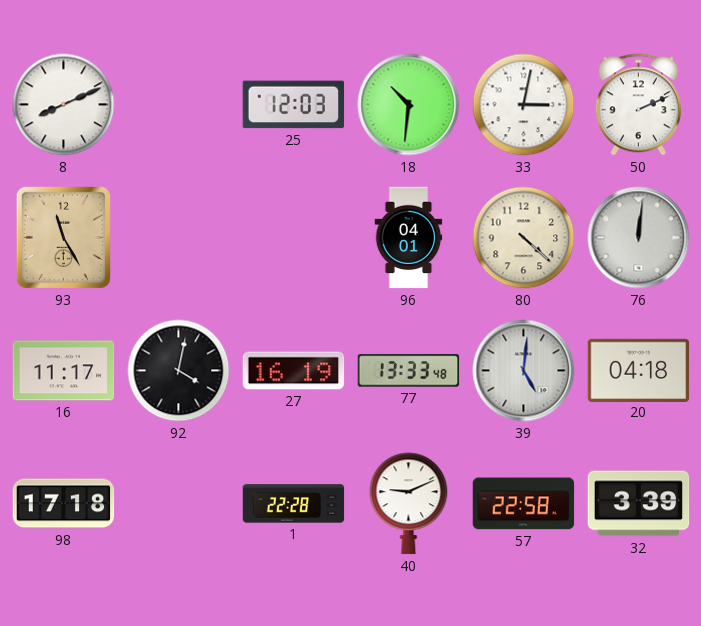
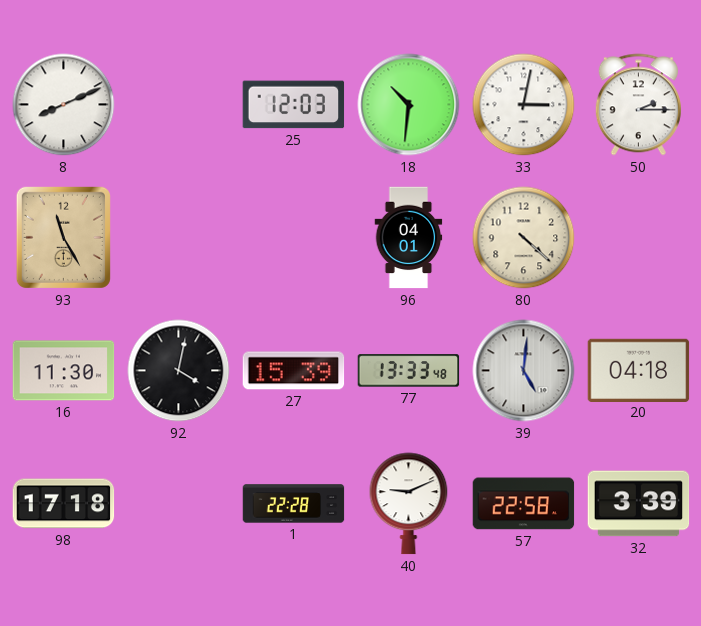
50: 2:11 -> 2:15
76: 12:01 -> none
16: 11:17 -> 11:30
27: 16:19 -> 15:39
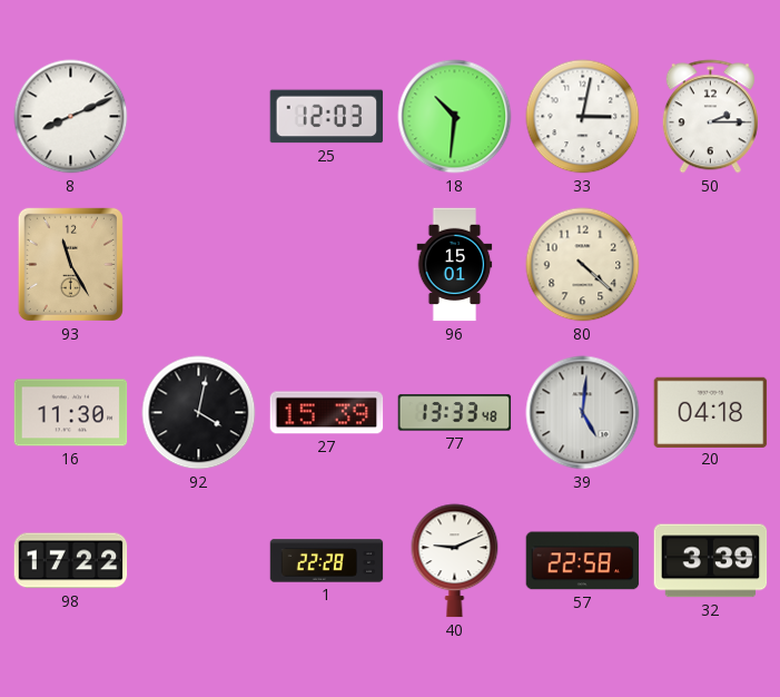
96: 04:01 -> 15:01
98: 17:18 -> 17:22
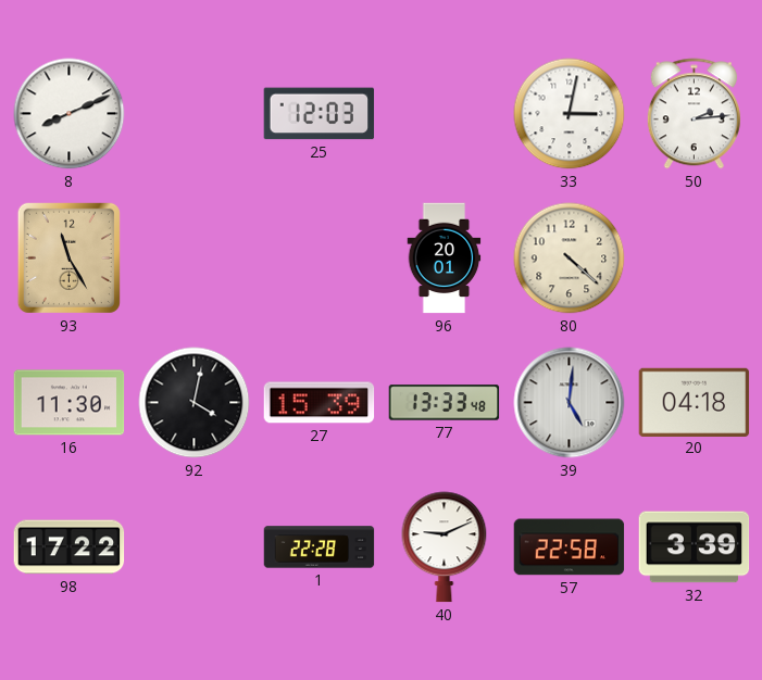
18: 10:31 -> none
50: 2:15 -> 2:14
96: 15:01 -> 20:01
